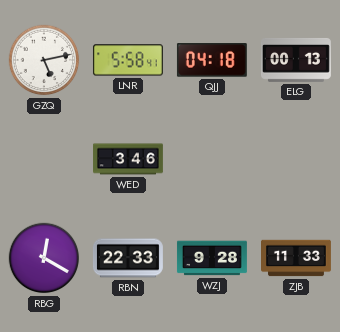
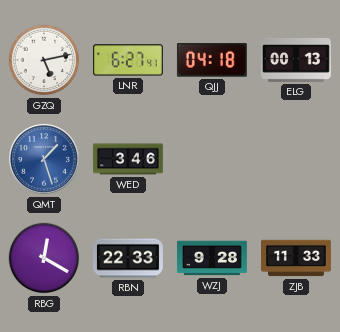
LNR: 5:58 -> 6:27
QMT: none -> 1:27
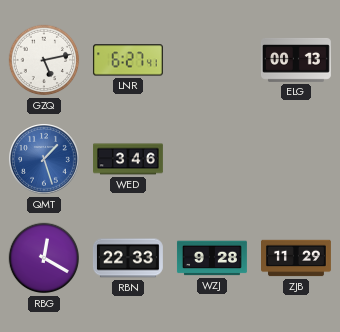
QJJ: 04:18 -> none
ZJB: 11:33 -> 11:29
